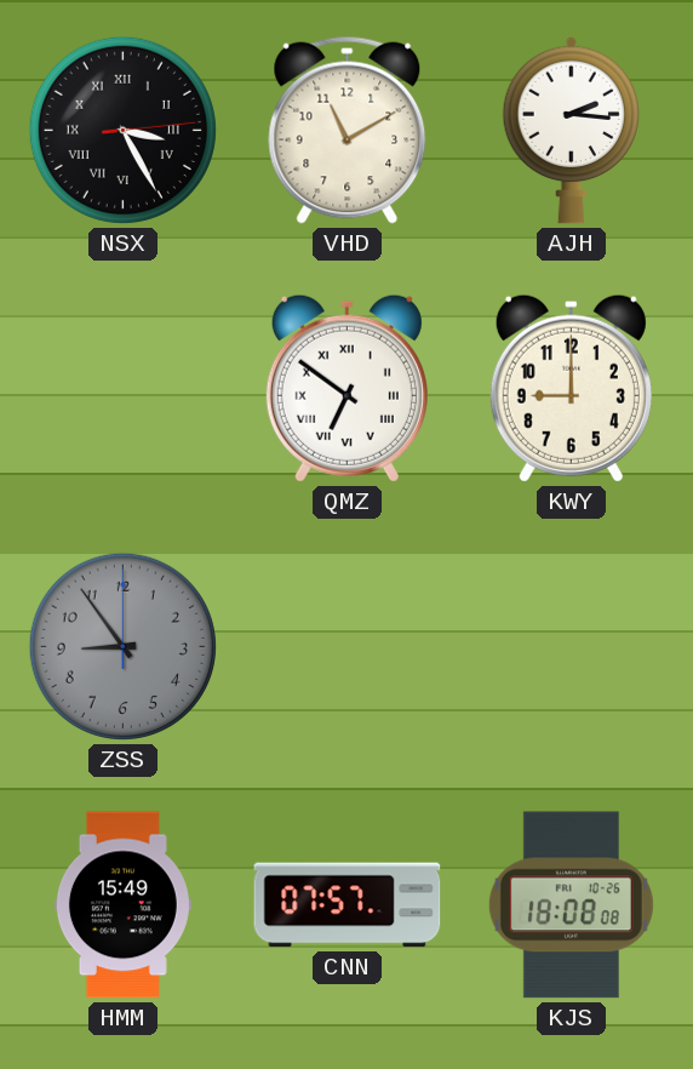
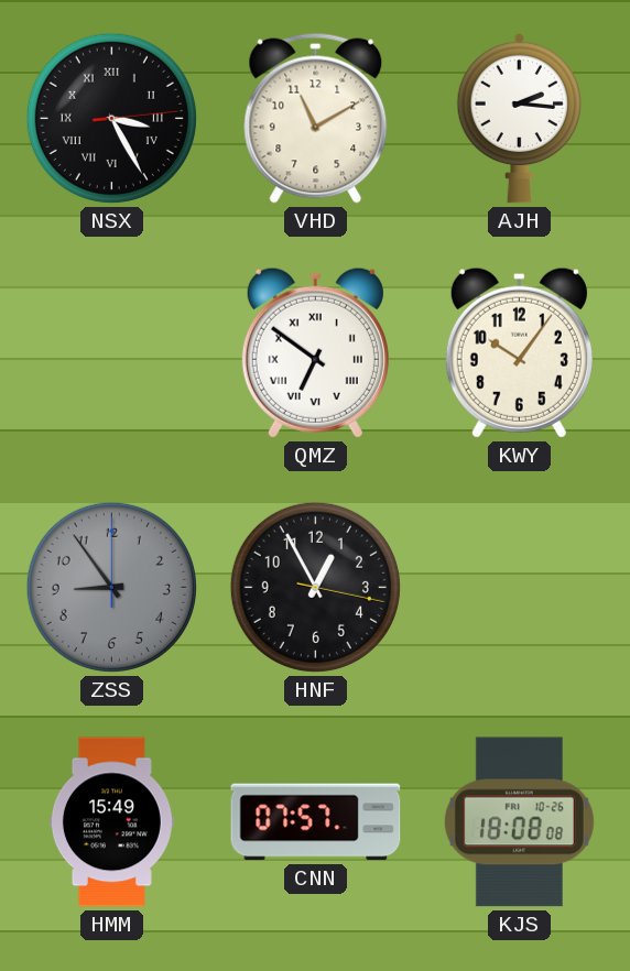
KWY: 9:00 -> 10:06
HNF: none -> 12:55
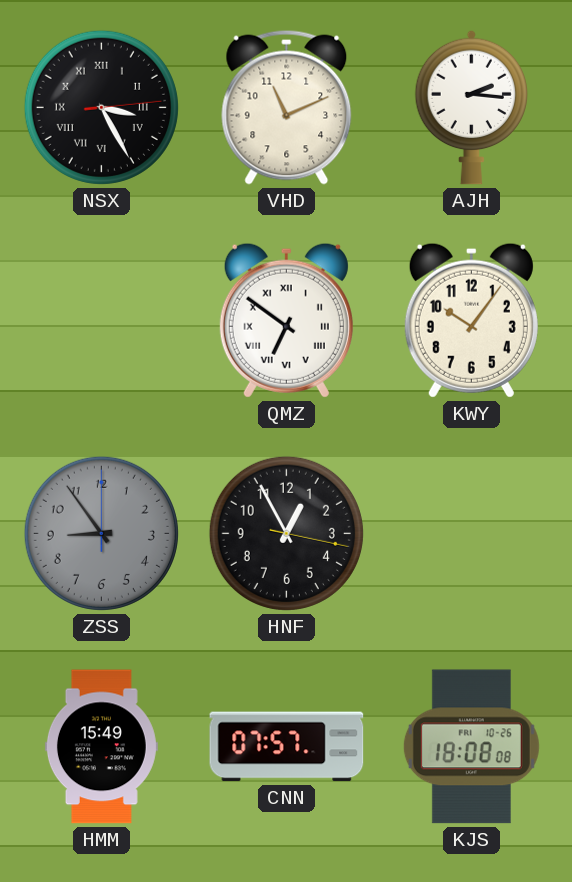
VHD: 11:10 -> 11:11
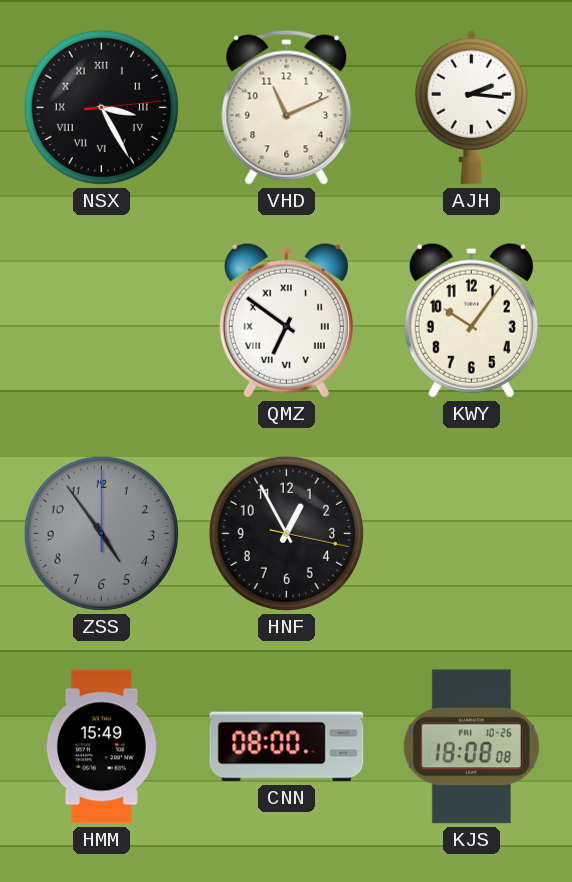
ZSS: 8:54 -> 4:54
CNN: 07:57 -> 08:00
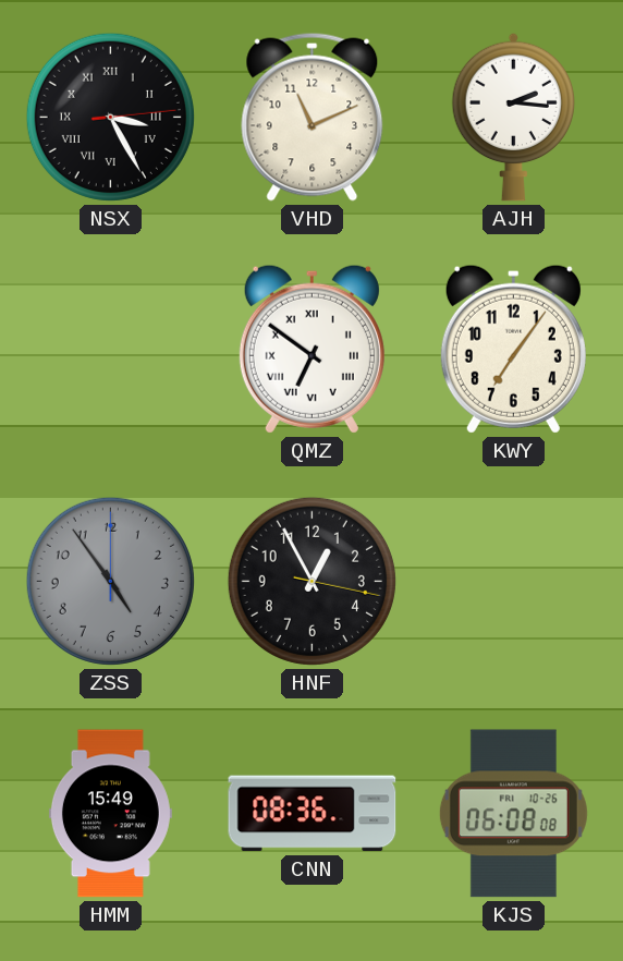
KWY: 10:06 -> 7:06
CNN: 08:00 -> 08:36
KJS: 18:08 -> 06:08
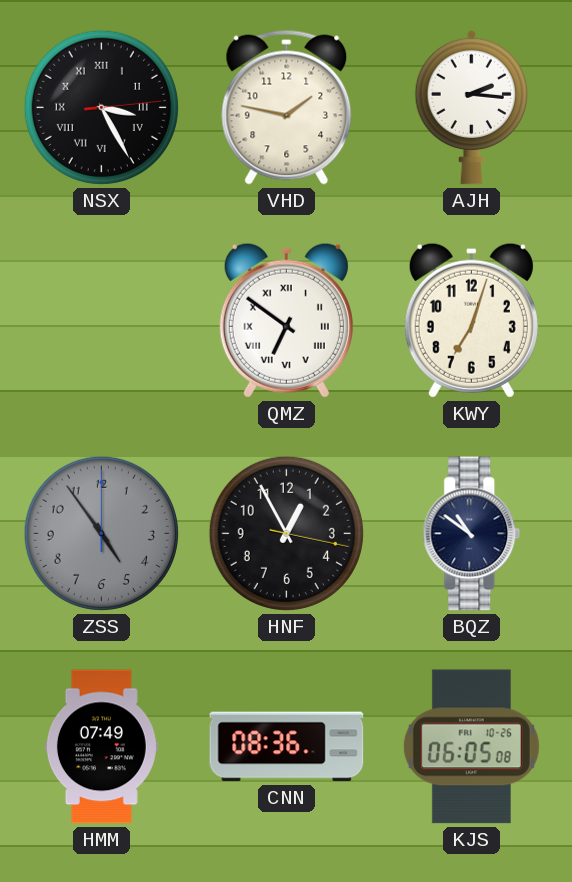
VHD: 11:11 -> 1:47
KWY: 7:06 -> 7:03
BQZ: none -> 10:51
HMM: 15:49 -> 07:49
KJS: 06:08 -> 06:05
